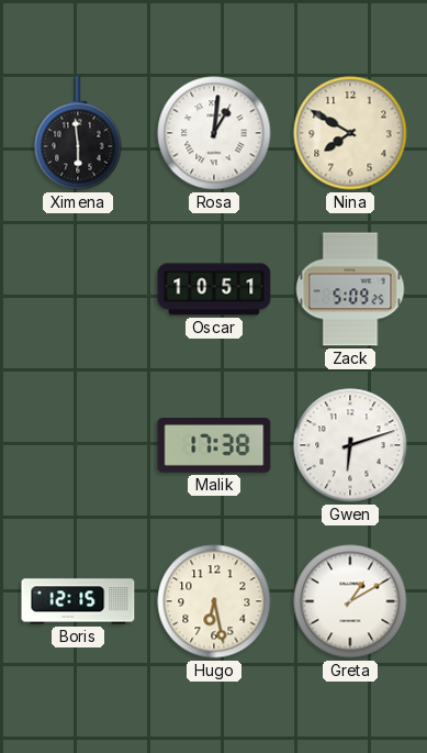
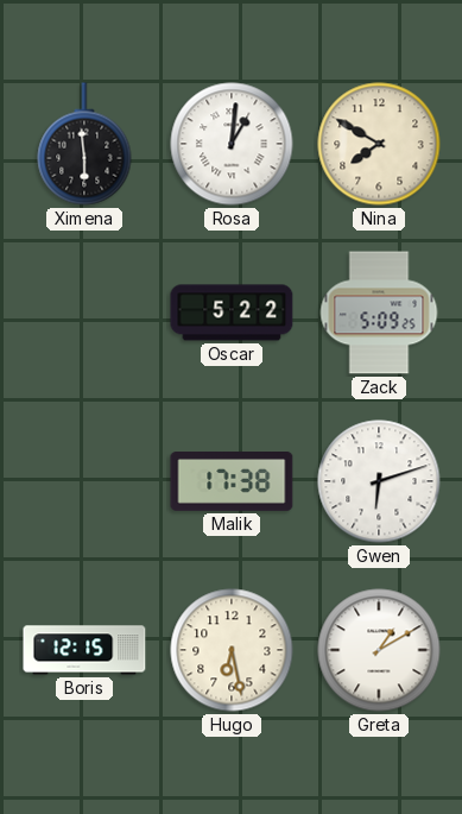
Oscar: 10:51 -> 5:22
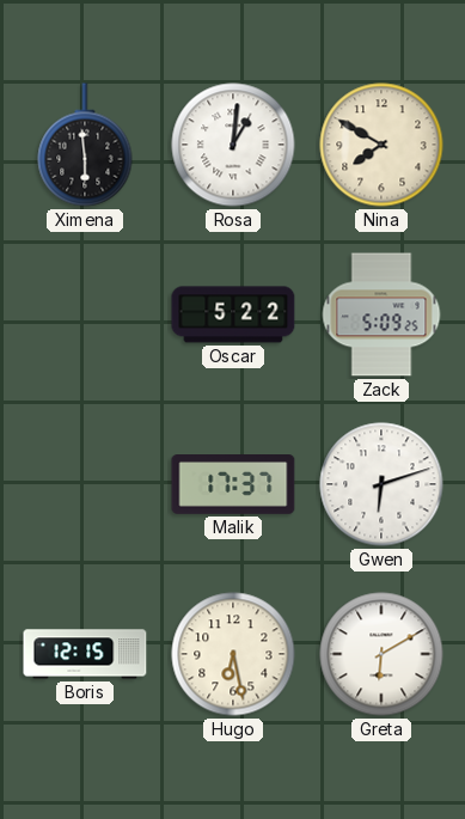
Malik: 17:38 -> 17:37
Greta: 1:10 -> 6:10
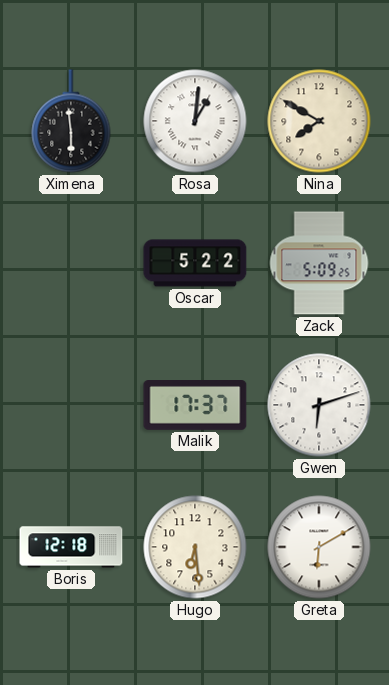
Boris: 12:15 -> 12:18
Hugo: 6:28 -> 6:29
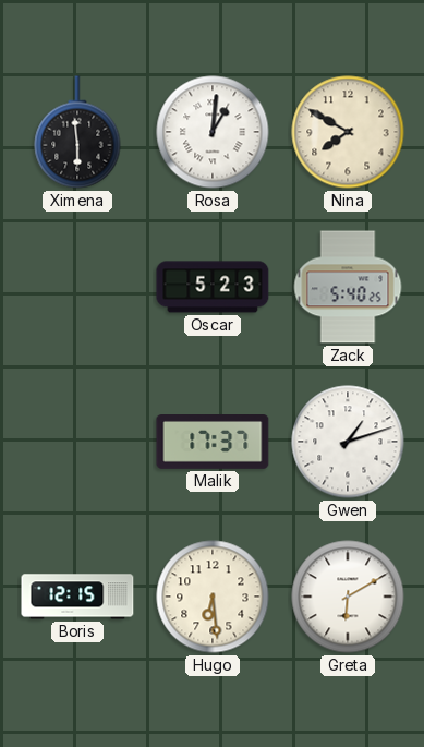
Oscar: 5:22 -> 5:23
Zack: 5:09 -> 5:40
Gwen: 6:12 -> 1:12
Boris: 12:18 -> 12:15
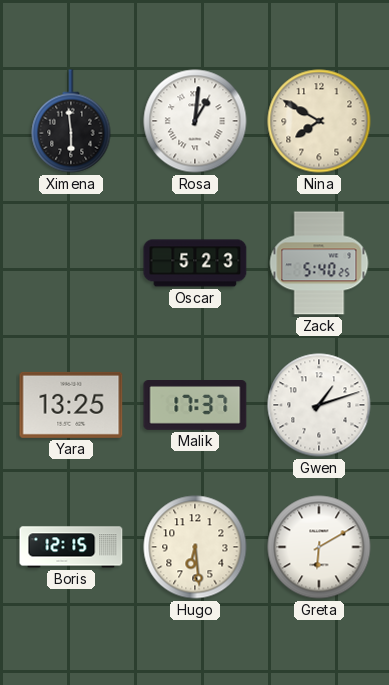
Yara: none -> 13:25
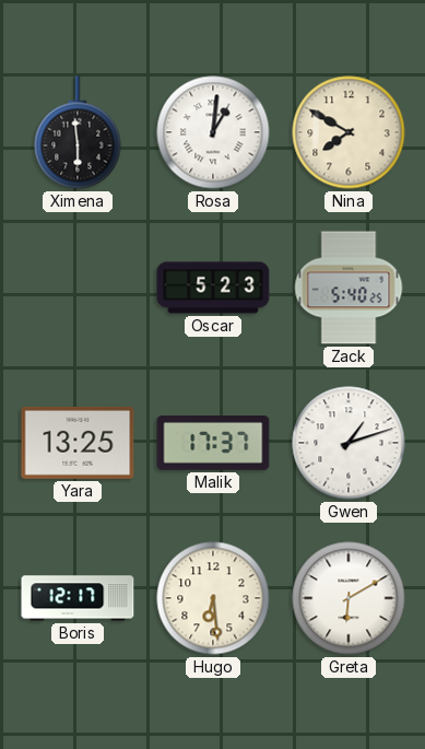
Boris: 12:15 -> 12:17
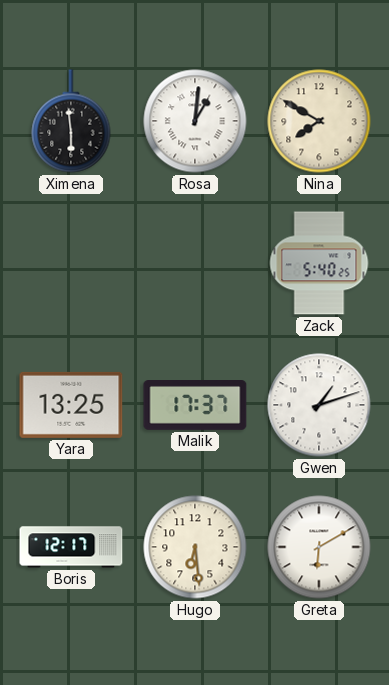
Oscar: 5:23 -> none
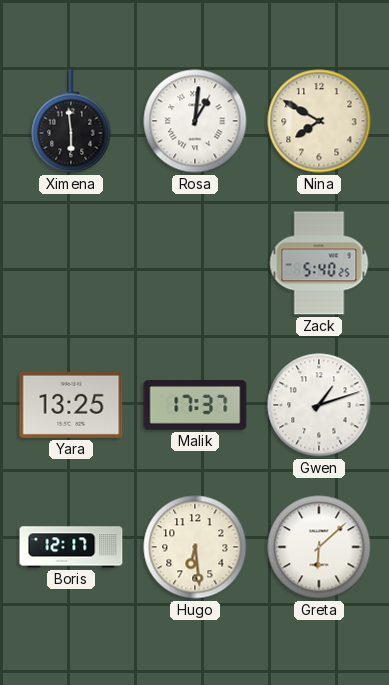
Greta: 6:10 -> 6:08
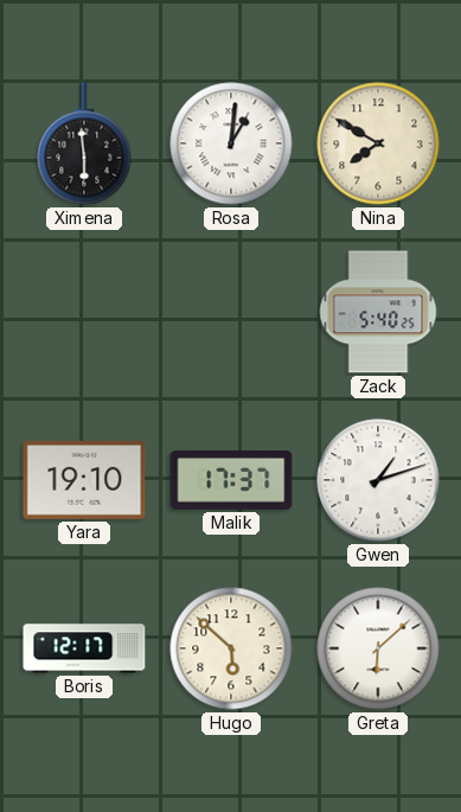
Yara: 13:25 -> 19:10
Hugo: 6:29 -> 5:52
